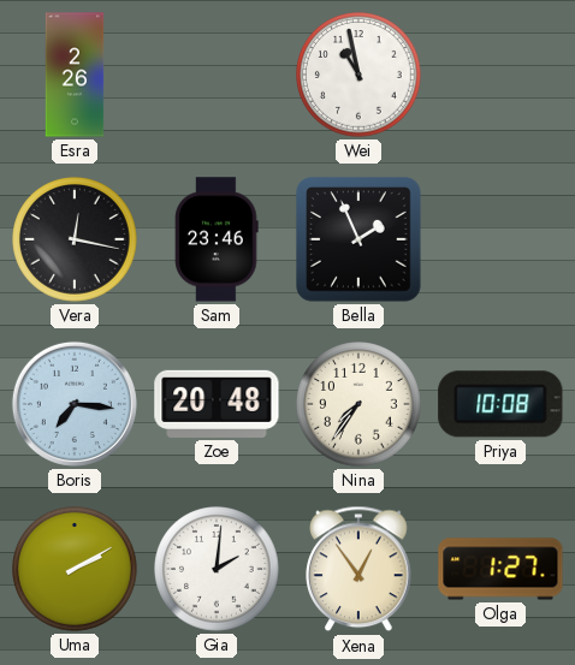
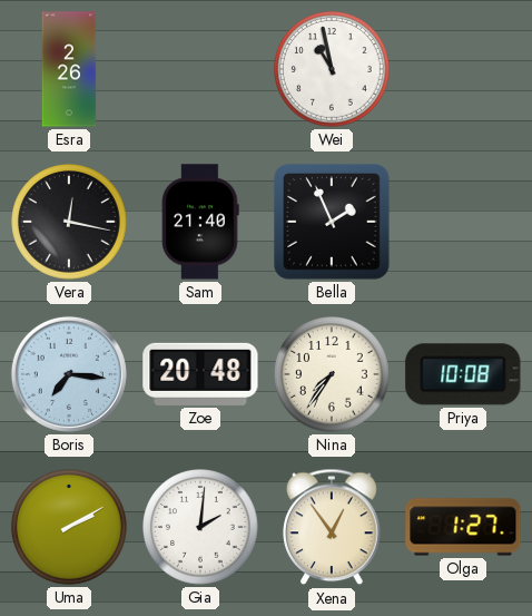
Sam: 23:46 -> 21:40
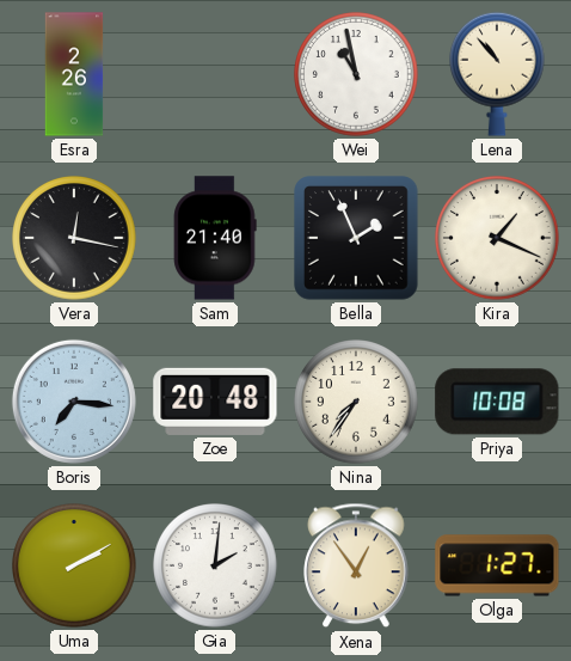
Lena: none -> 10:53
Kira: none -> 1:19
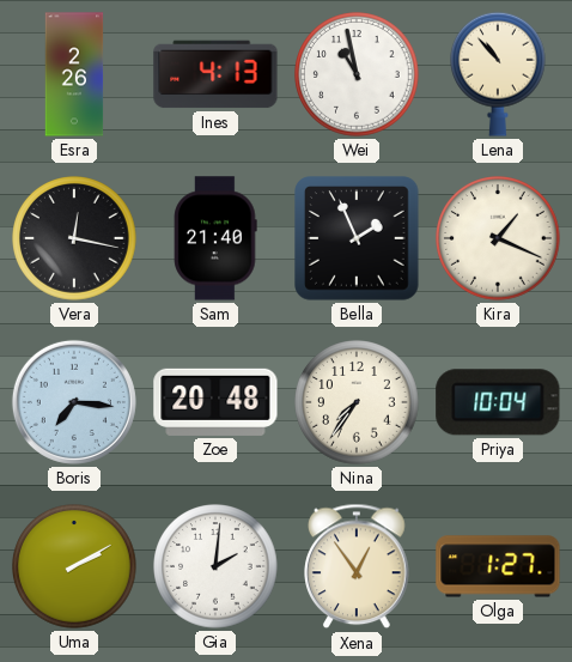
Ines: none -> 4:13
Priya: 10:08 -> 10:04
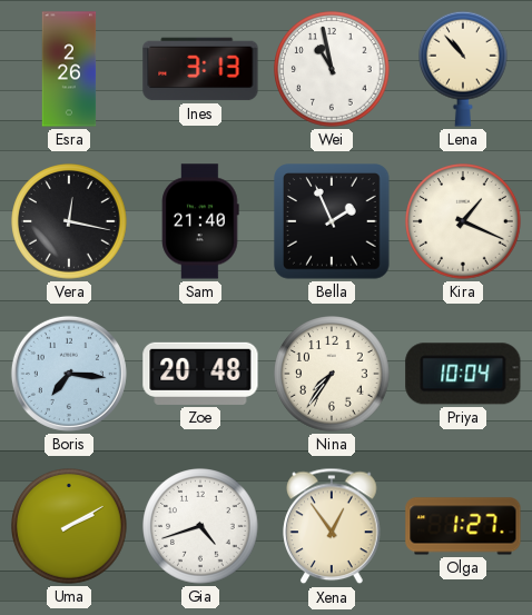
Ines: 4:13 -> 3:13
Gia: 2:01 -> 4:42
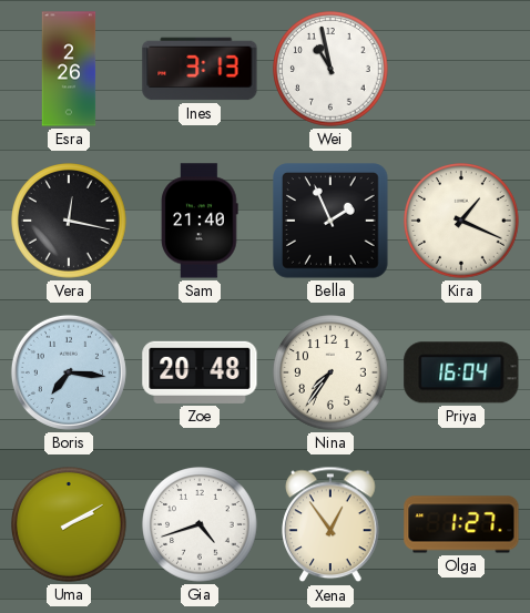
Lena: 10:53 -> none
Priya: 10:04 -> 16:04
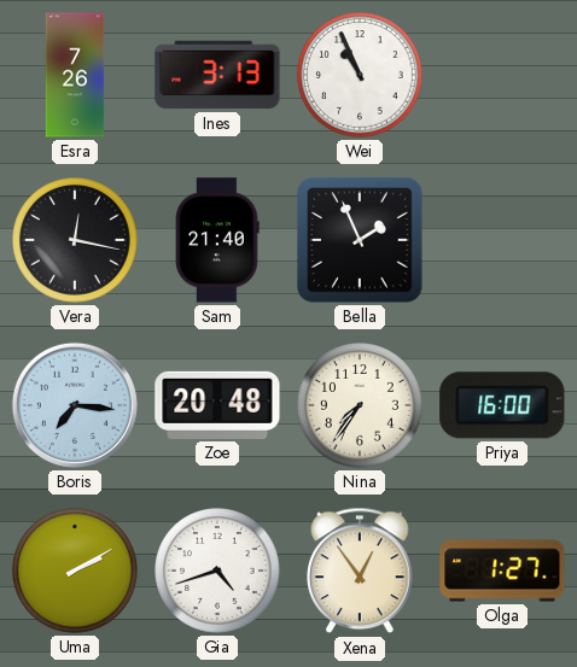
Esra: 2:26 -> 7:26
Wei: 10:58 -> 10:56
Kira: 1:19 -> none
Priya: 16:04 -> 16:00
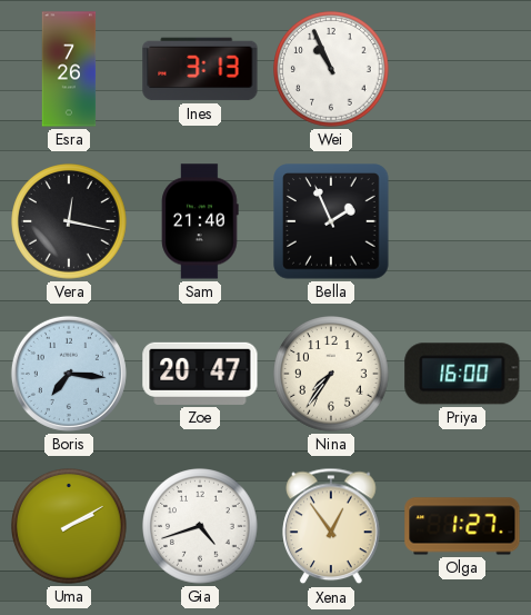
Zoe: 20:48 -> 20:47
